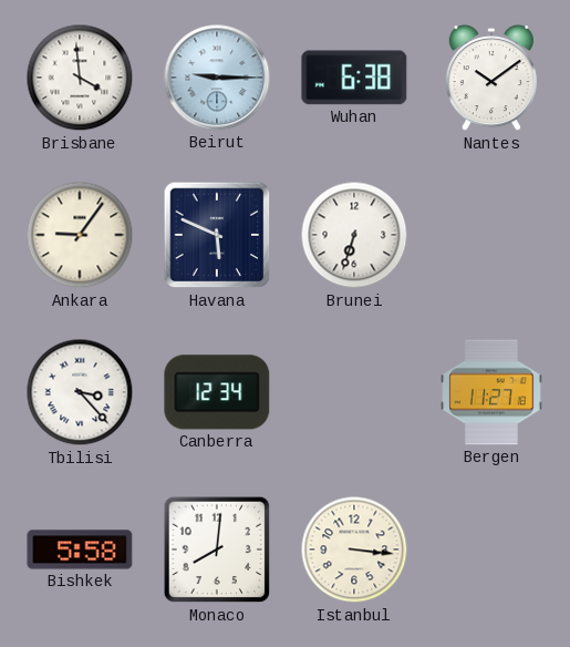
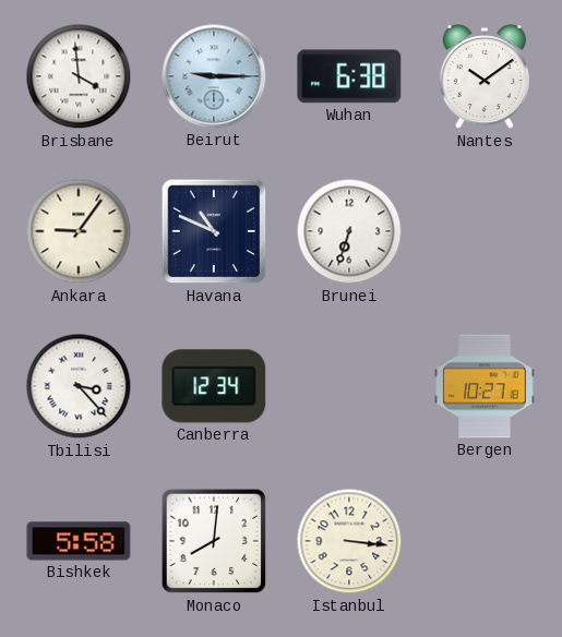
Havana: 5:49 -> 10:49
Bergen: 11:27 -> 10:27
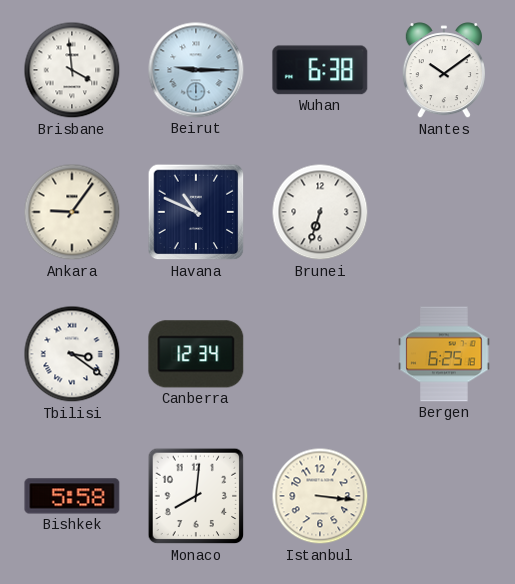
Tbilisi: 3:23 -> 3:21
Bergen: 10:27 -> 6:25
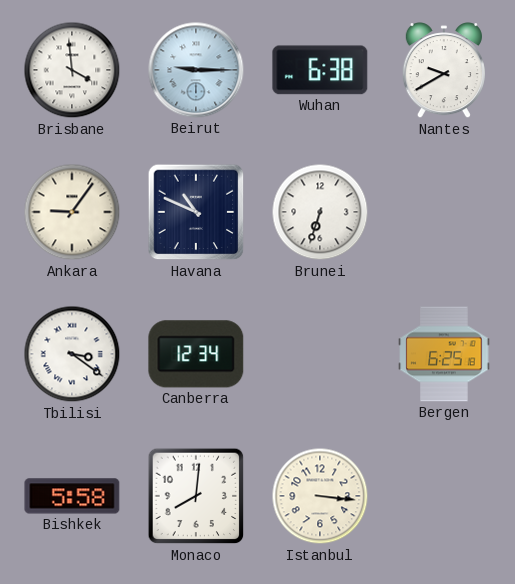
Nantes: 10:09 -> 9:40
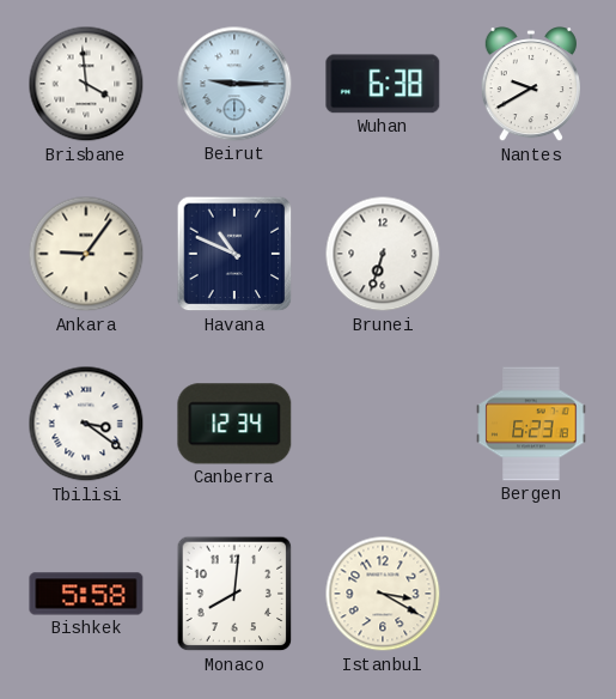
Bergen: 6:25 -> 6:23
Istanbul: 3:16 -> 3:20
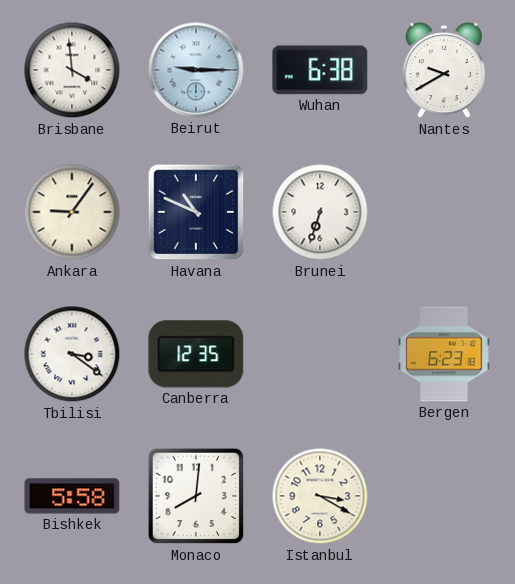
Canberra: 12:34 -> 12:35
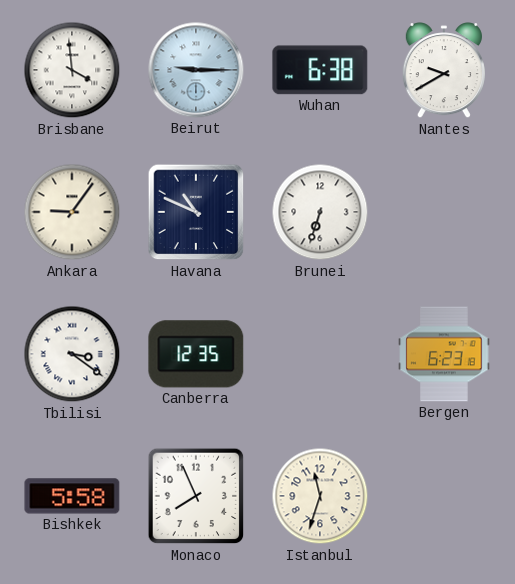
Monaco: 8:01 -> 7:56
Istanbul: 3:20 -> 11:33
